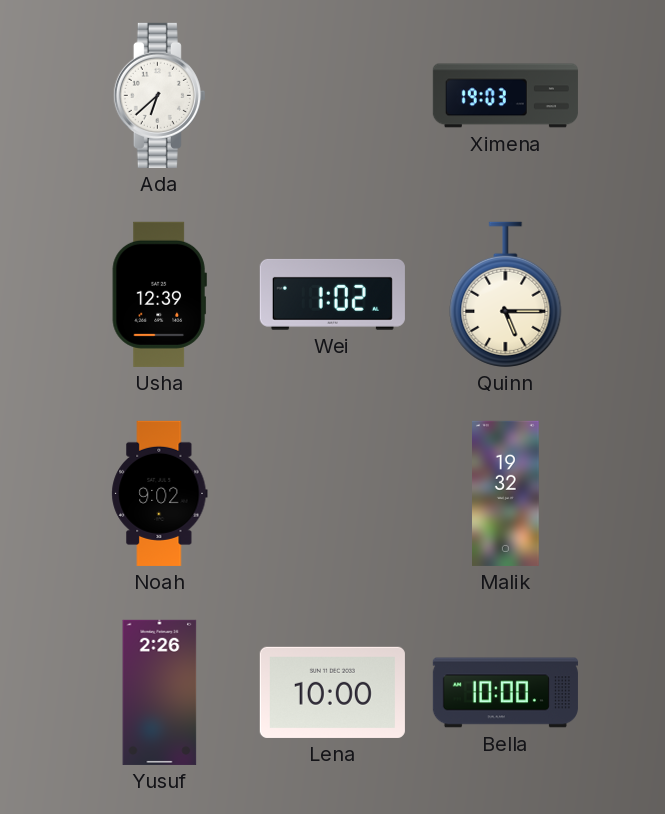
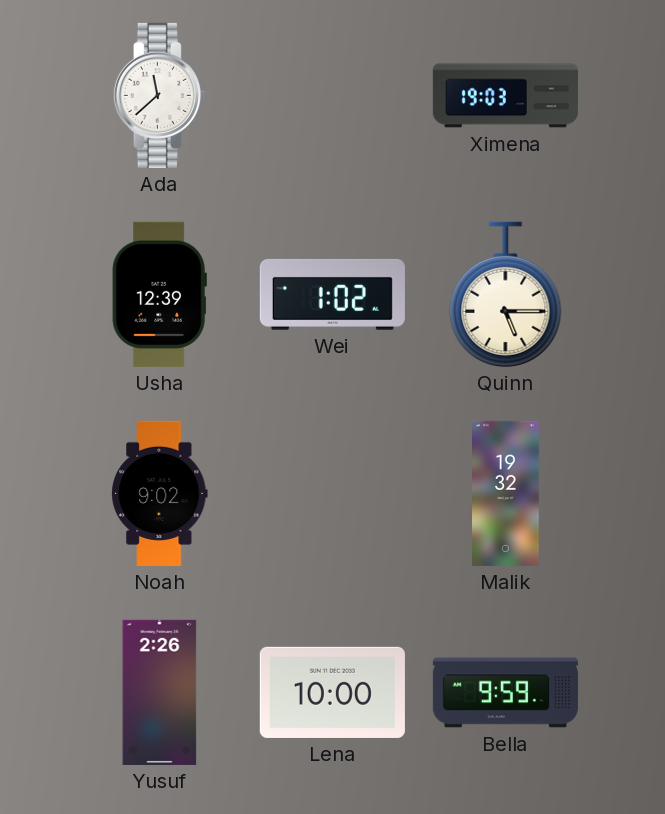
Ada: 6:38 -> 11:38
Bella: 10:00 -> 9:59
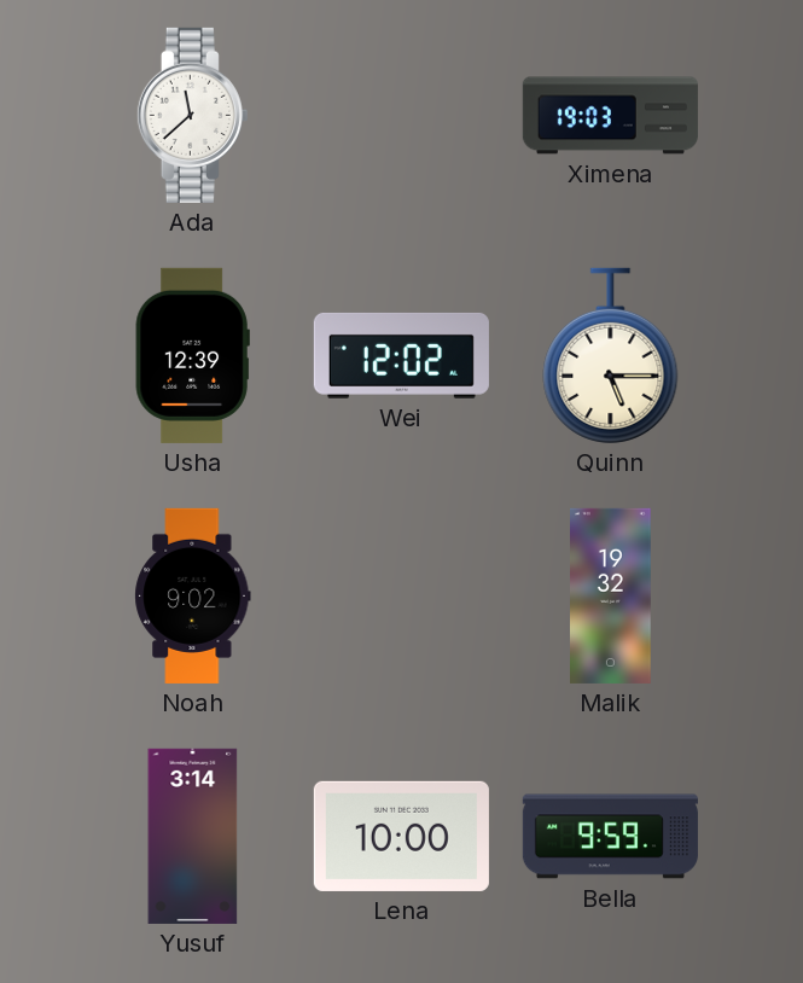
Wei: 1:02 -> 12:02
Yusuf: 2:26 -> 3:14
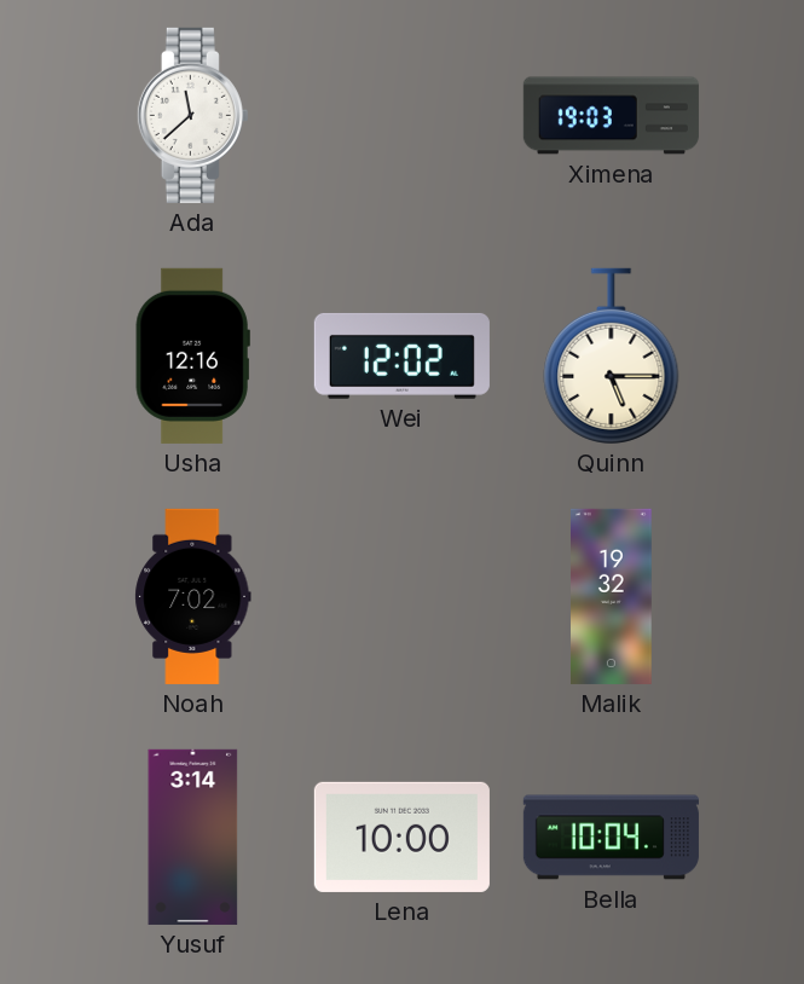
Usha: 12:39 -> 12:16
Noah: 9:02 -> 7:02
Bella: 9:59 -> 10:04
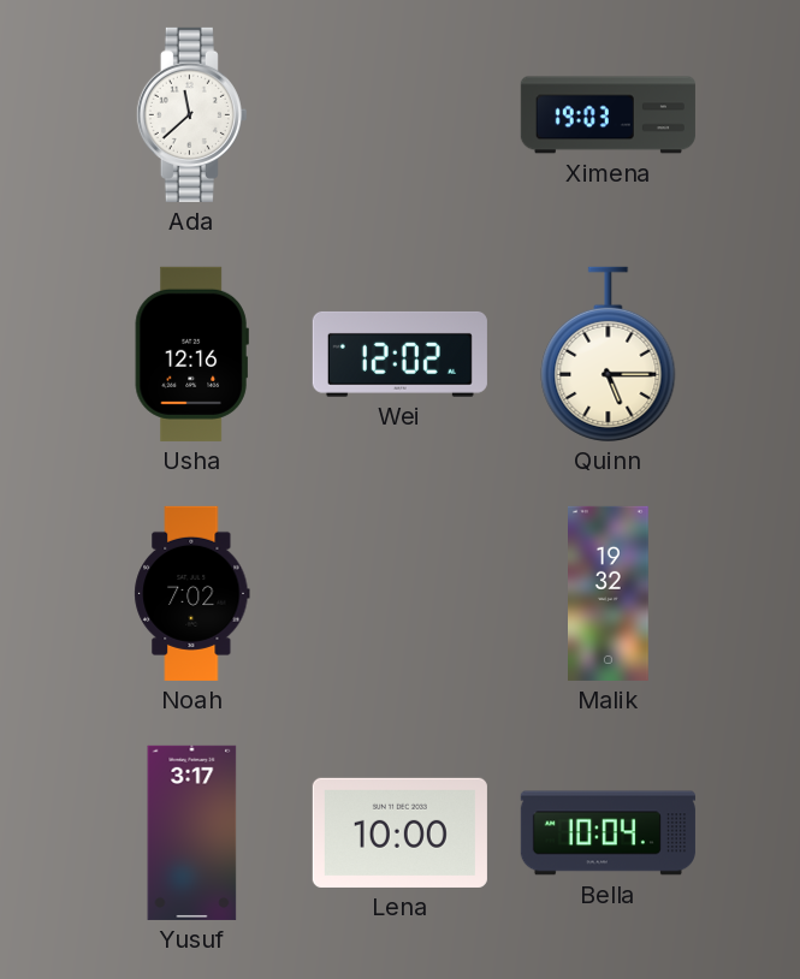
Yusuf: 3:14 -> 3:17
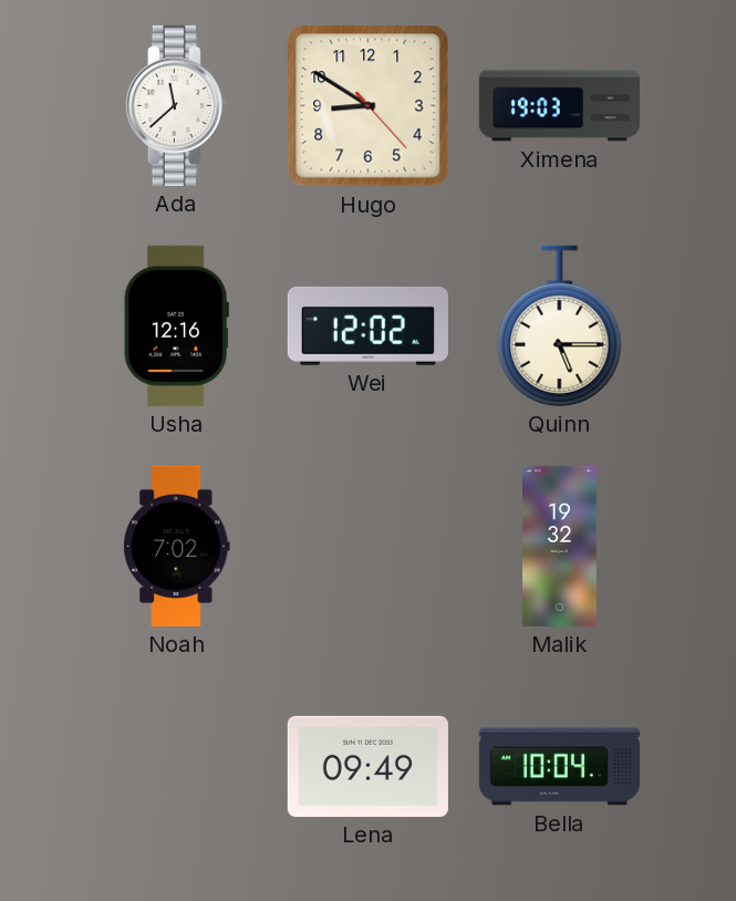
Hugo: none -> 8:50
Yusuf: 3:17 -> none
Lena: 10:00 -> 09:49
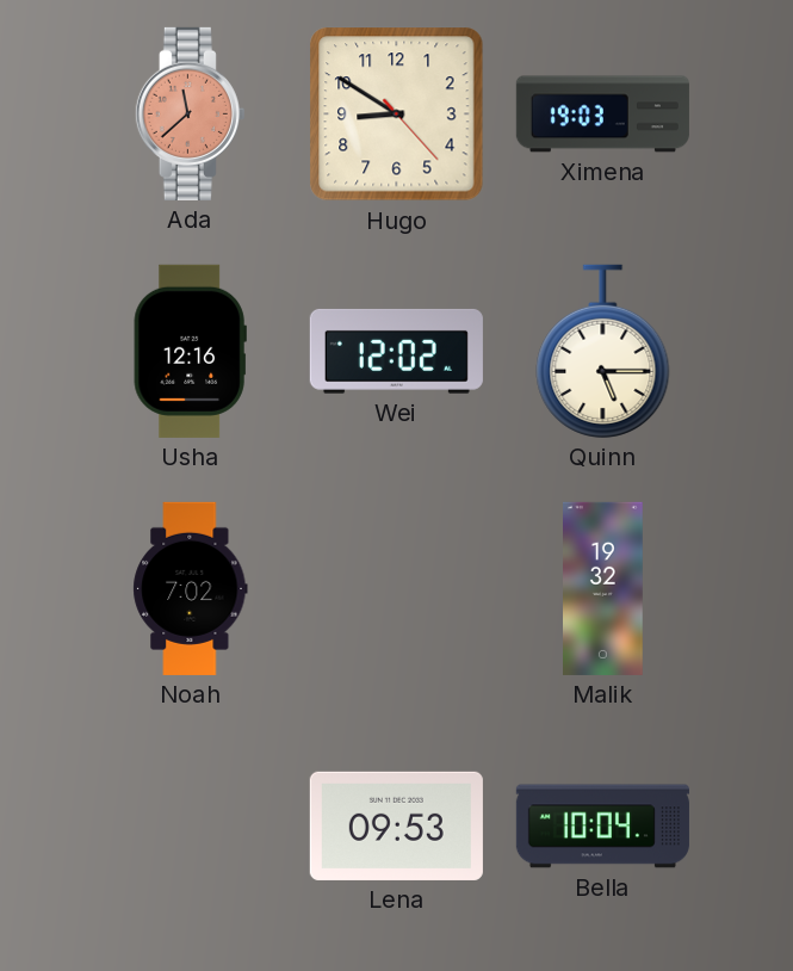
Ada dial: white -> salmon
Lena: 09:49 -> 09:53
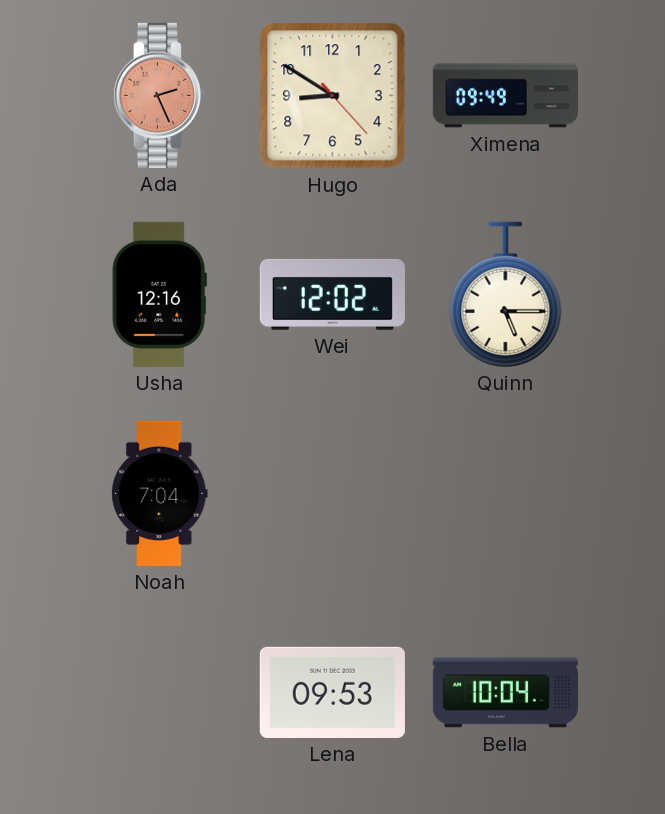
Ada: 11:38 -> 2:26
Ximena: 19:03 -> 09:49
Noah: 7:02 -> 7:04
Malik: 19:32 -> none
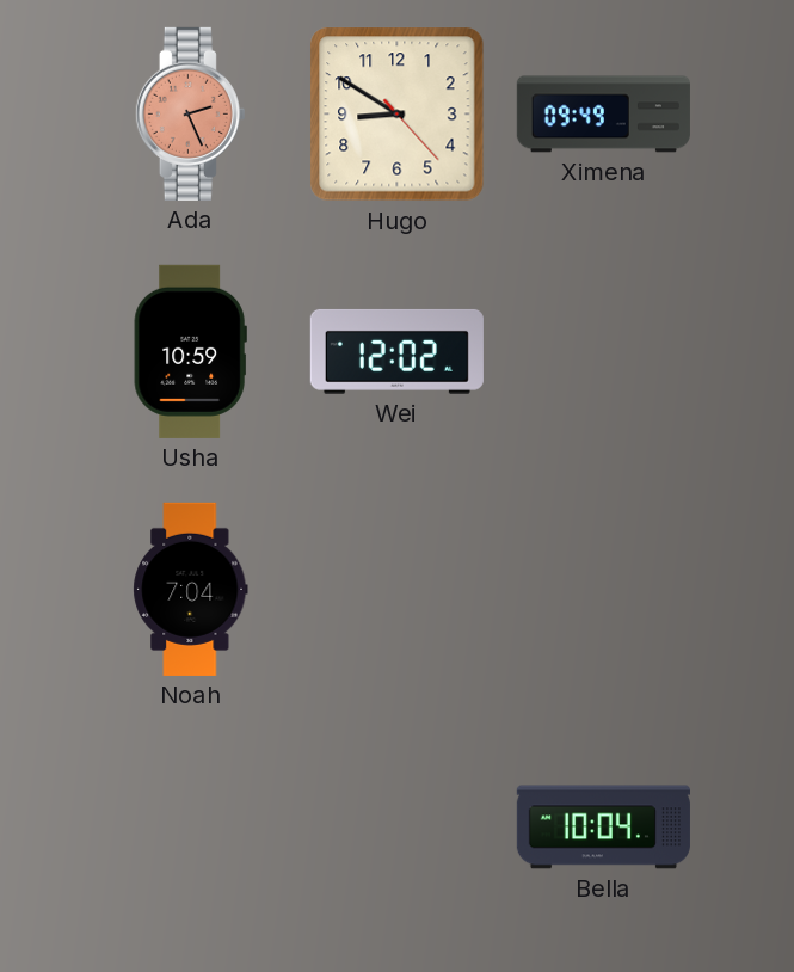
Usha: 12:16 -> 10:59
Quinn: 5:15 -> none
Lena: 09:53 -> none
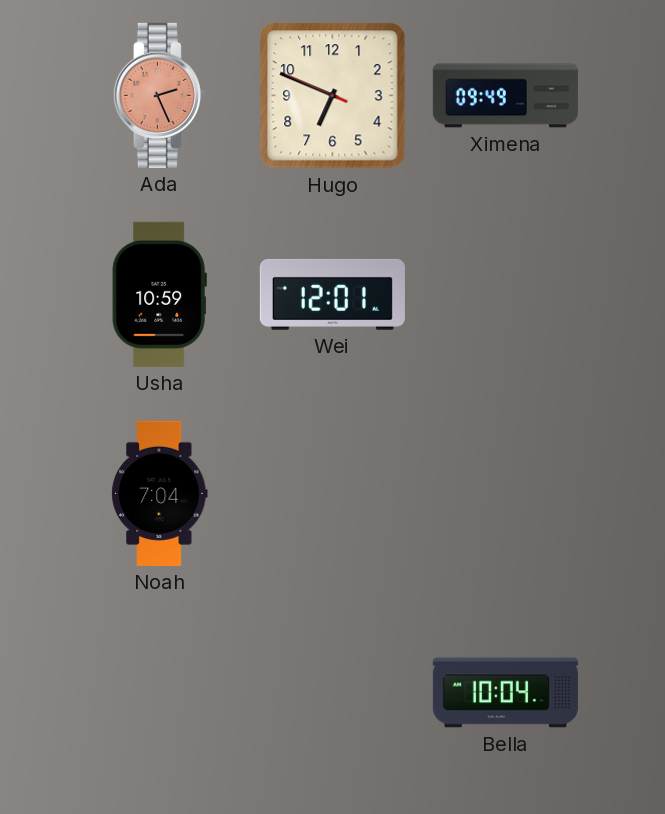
Hugo: 8:50 -> 6:48
Wei: 12:02 -> 12:01
